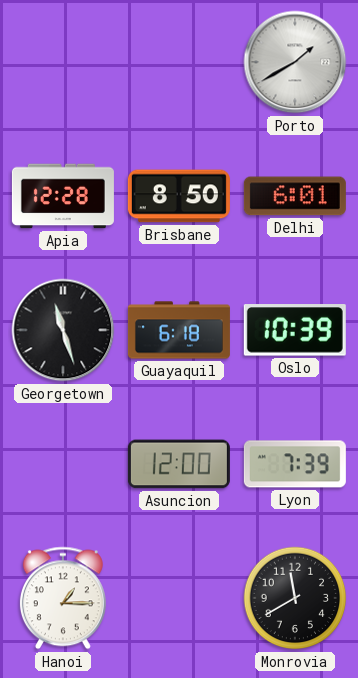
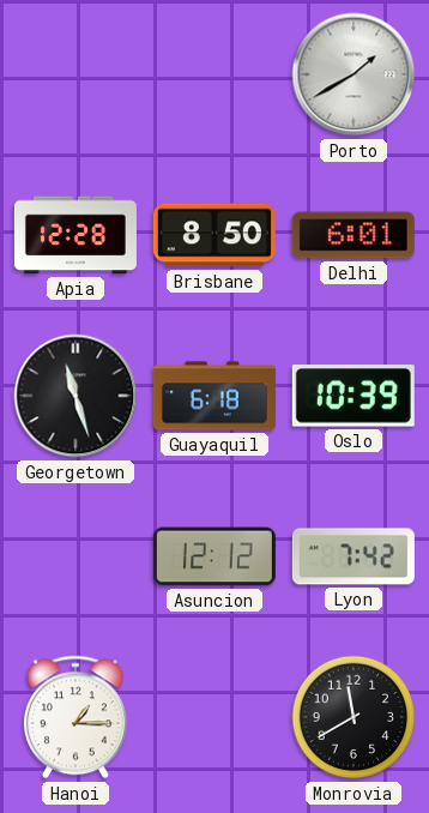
Asuncion: 12:00 -> 12:12
Lyon: 7:39 -> 7:42
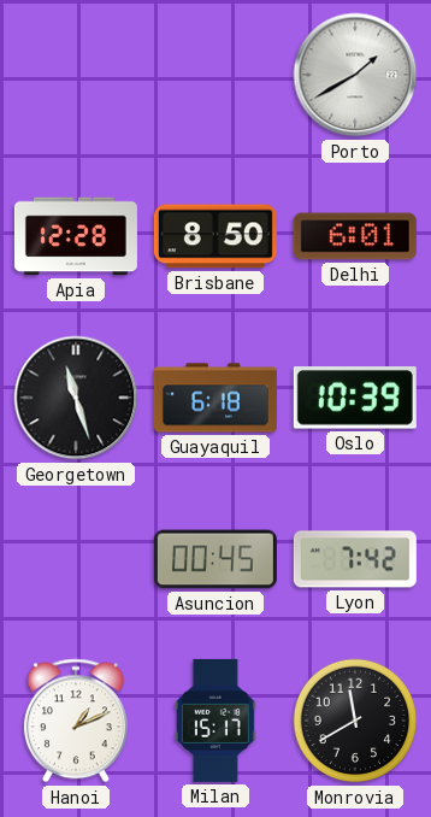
Asuncion: 12:12 -> 00:45
Hanoi: 1:15 -> 1:11
Milan: none -> 15:17
